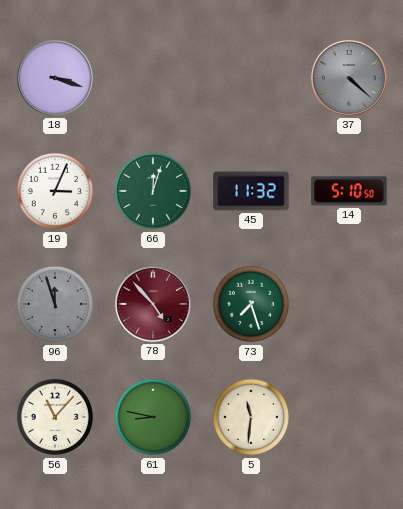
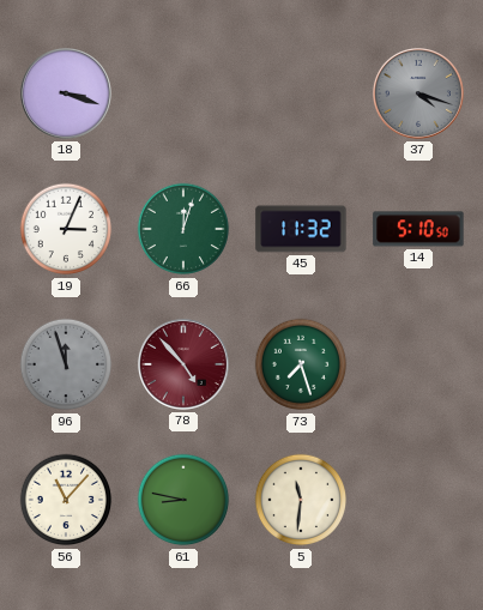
37: 4:22 -> 4:18
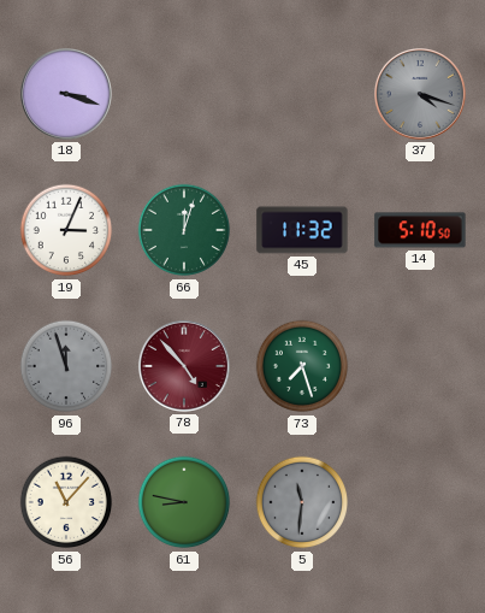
5 dial: cream -> grey
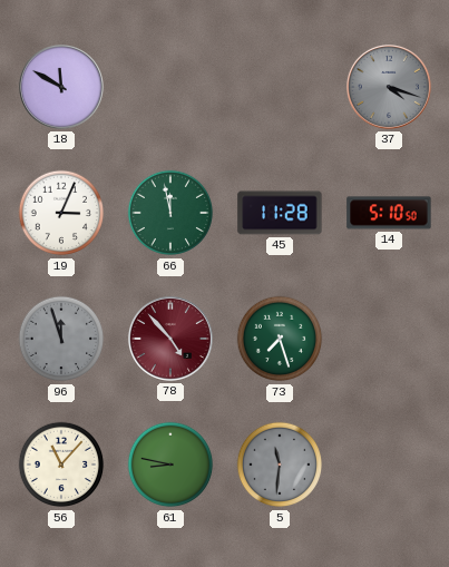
18: 3:18 -> 11:50
66: 12:03 -> 11:58
45: 11:32 -> 11:28
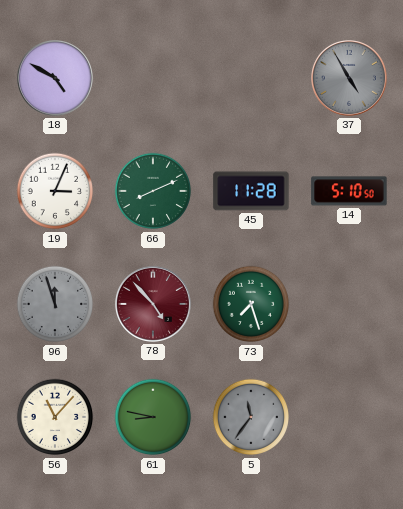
18: 11:50 -> 4:50
37: 4:18 -> 4:55
66: 11:58 -> 8:11
5: 11:31 -> 11:36
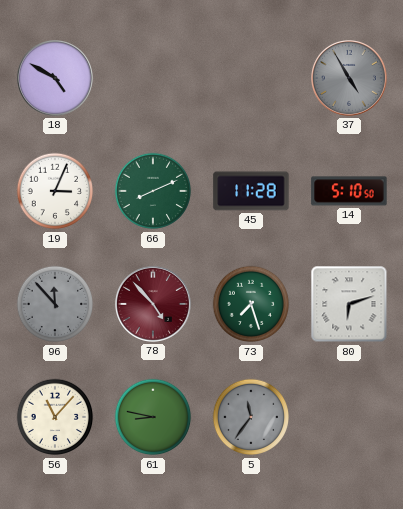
96: 11:57 -> 11:53
80: none -> 6:12
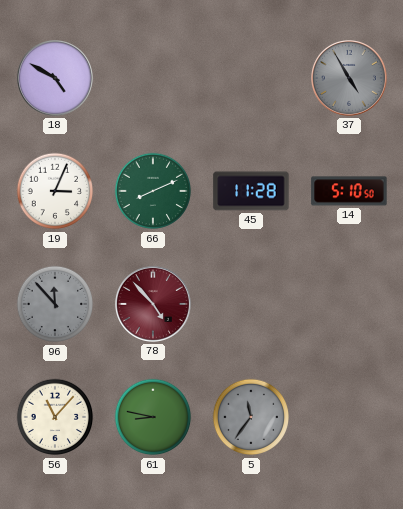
73: 7:27 -> none
80: 6:12 -> none
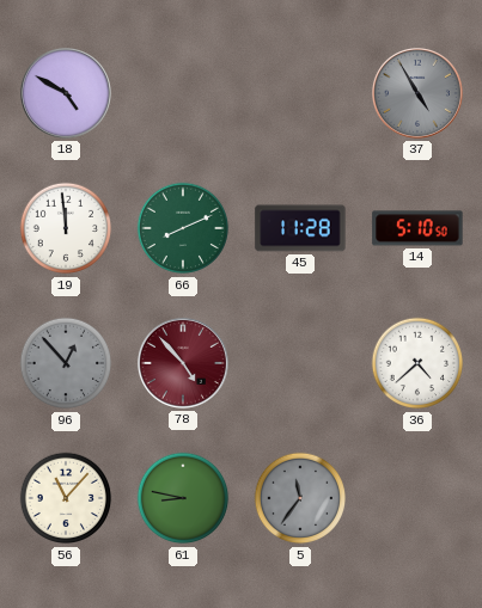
19: 3:04 -> 11:59
96: 11:53 -> 12:53
36: none -> 4:38
